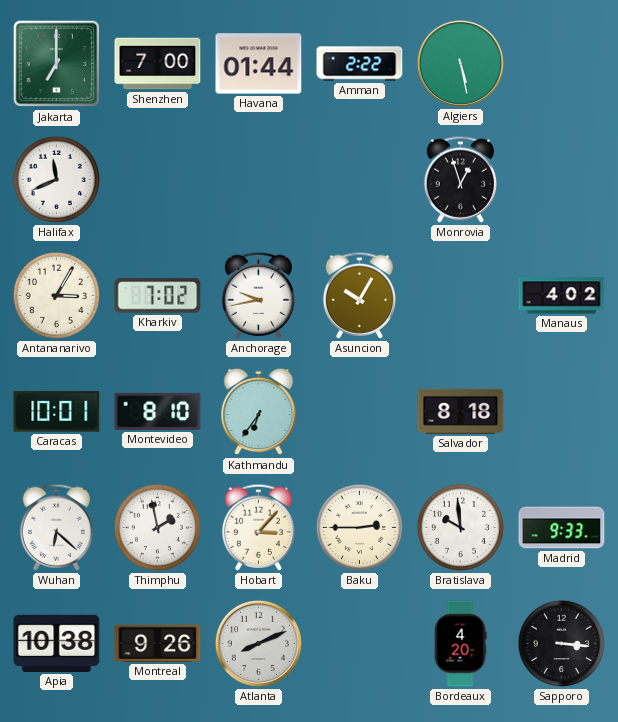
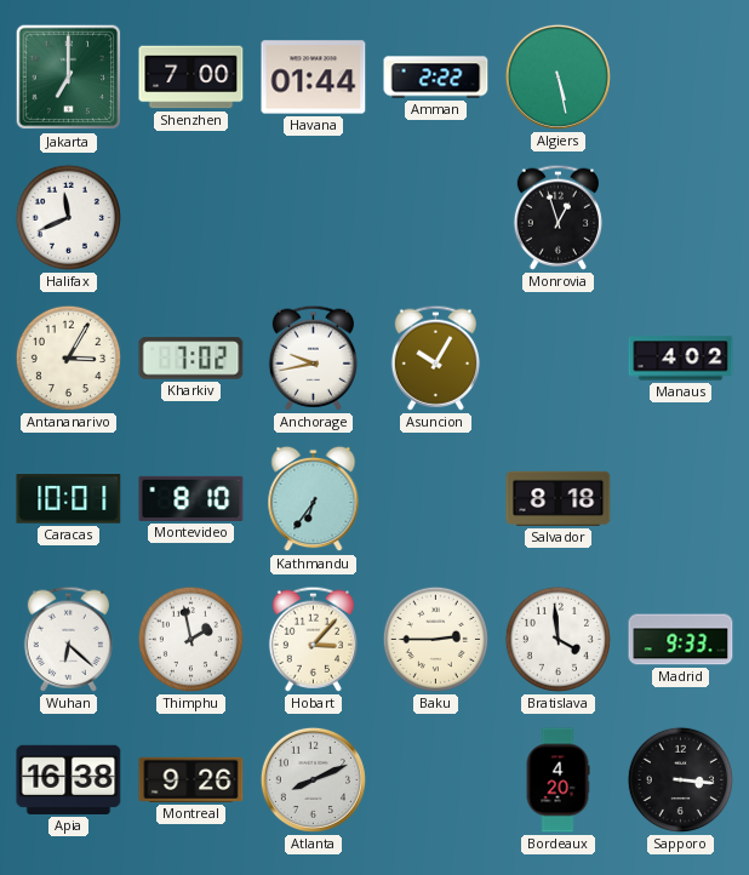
Bratislava: 9:59 -> 3:59
Apia: 10:38 -> 16:38
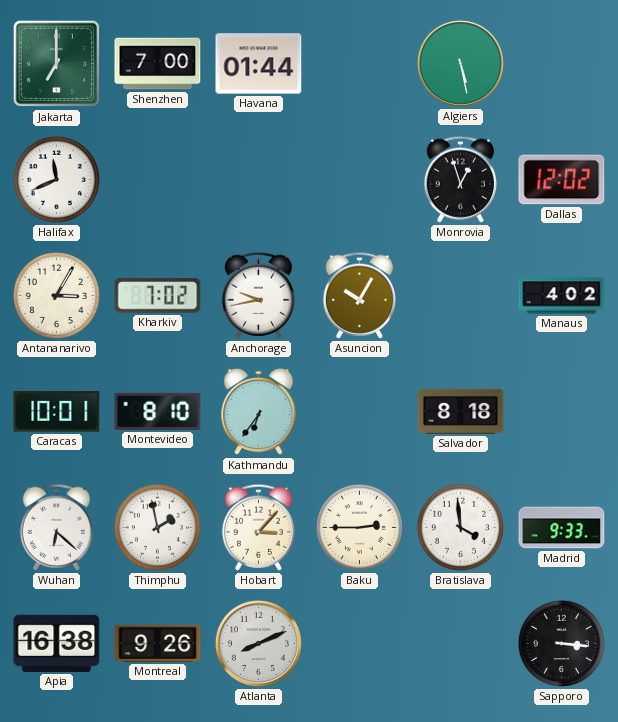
Amman: 2:22 -> none
Dallas: none -> 12:02
Bordeaux: 4:20 -> none
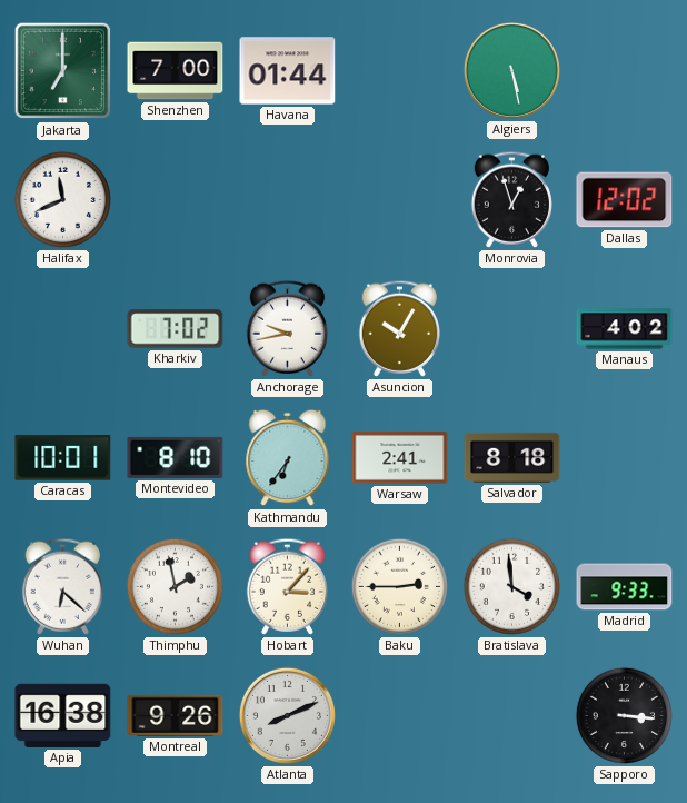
Antananarivo: 3:05 -> none
Warsaw: none -> 2:41
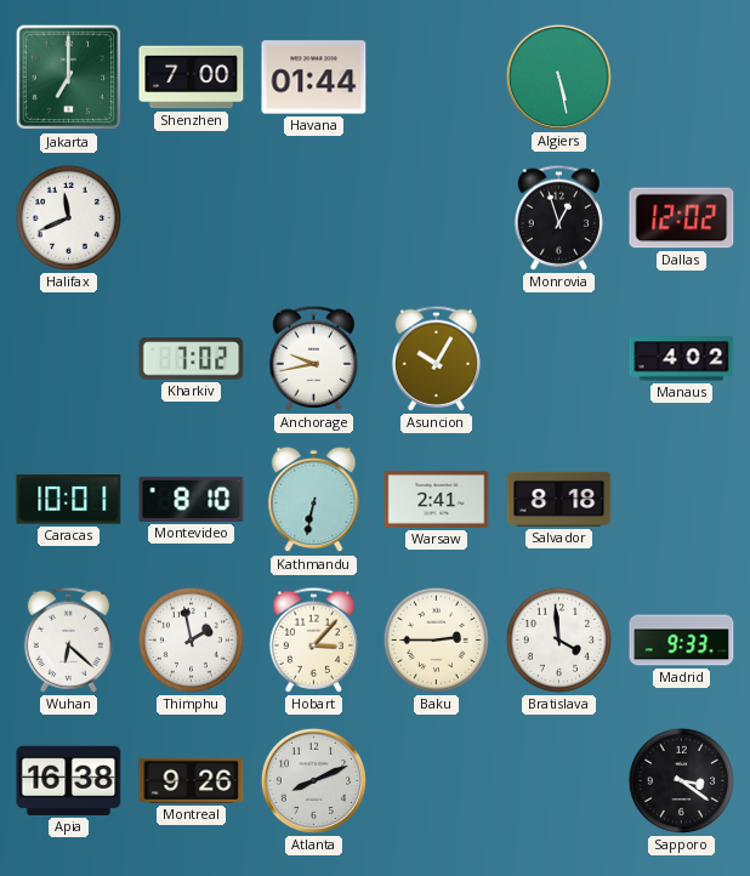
Kathmandu: 6:36 -> 6:32
Sapporo: 3:16 -> 3:21
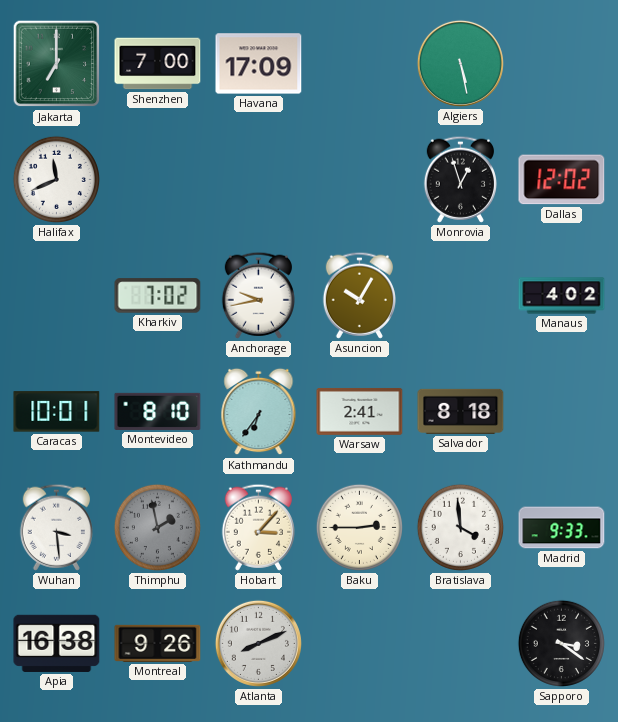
Havana: 01:44 -> 17:09
Kathmandu: 6:32 -> 6:36
Wuhan: 6:22 -> 3:29
Thimphu dial: white -> grey
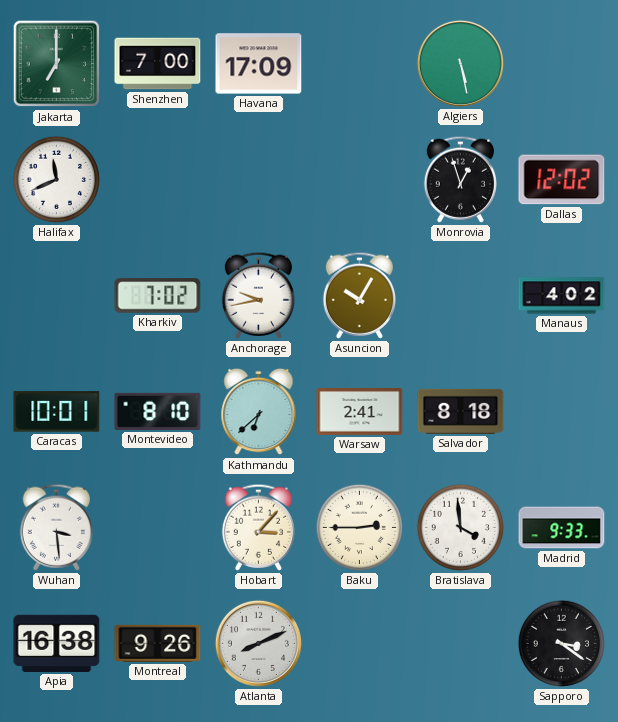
Kathmandu: 6:36 -> 6:38
Thimphu: 1:58 -> none
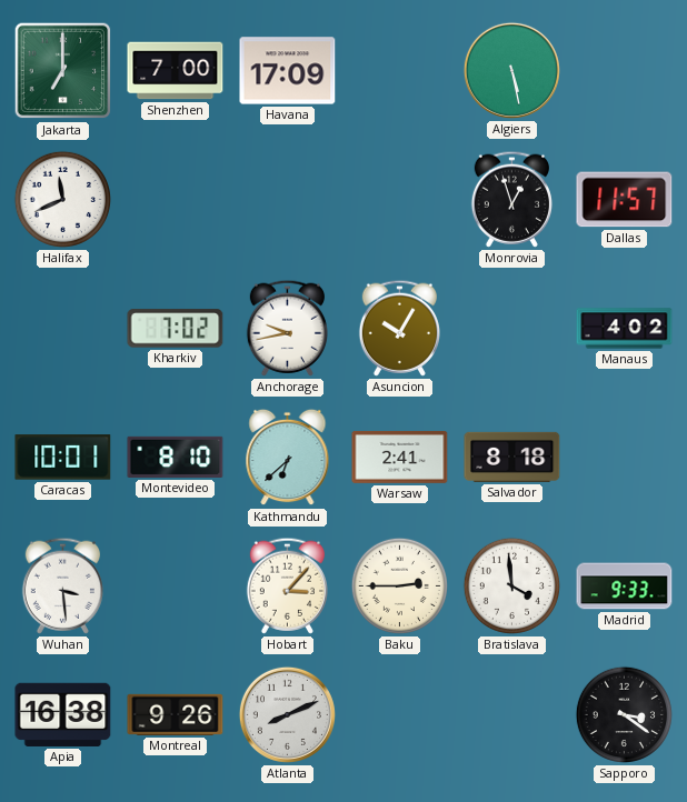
Dallas: 12:02 -> 11:57
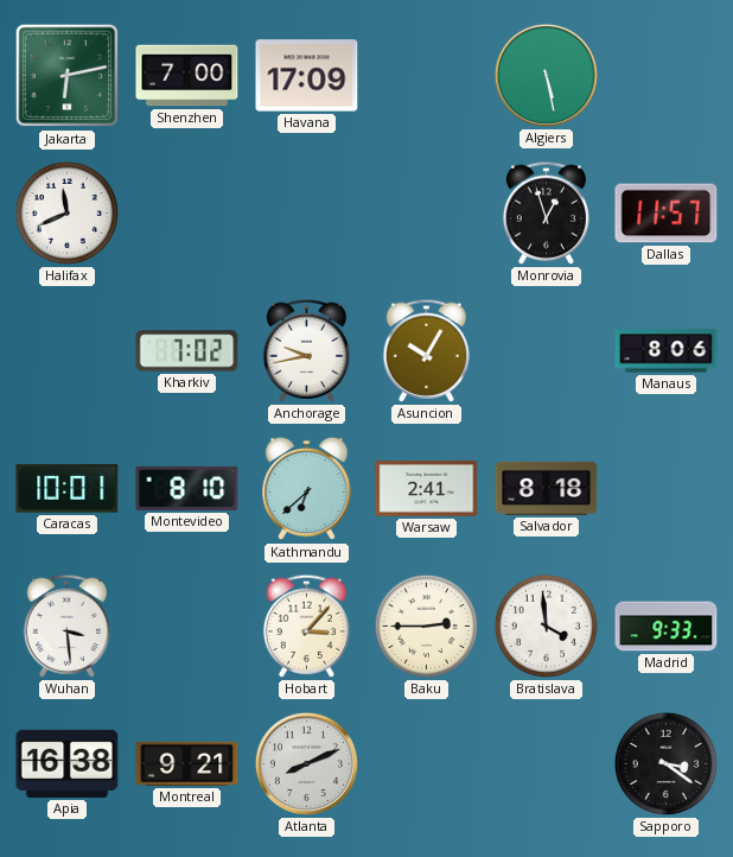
Jakarta: 7:00 -> 6:13
Manaus: 4:02 -> 8:06
Montreal: 9:26 -> 9:21
